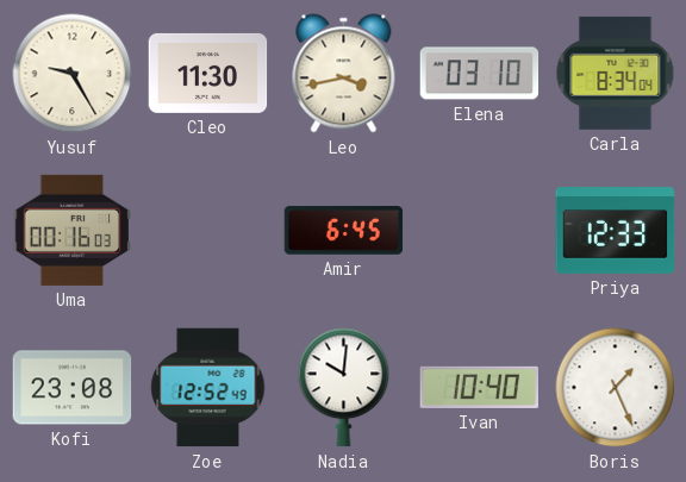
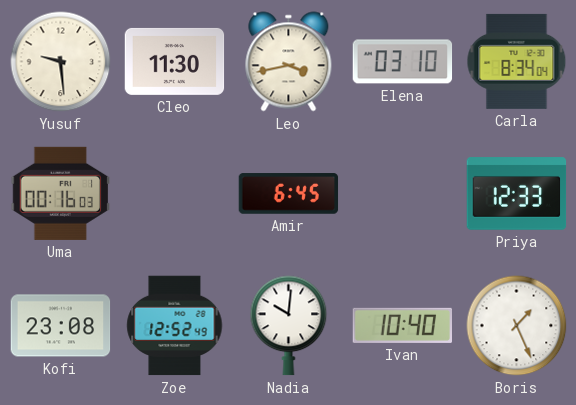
Yusuf: 9:25 -> 9:29
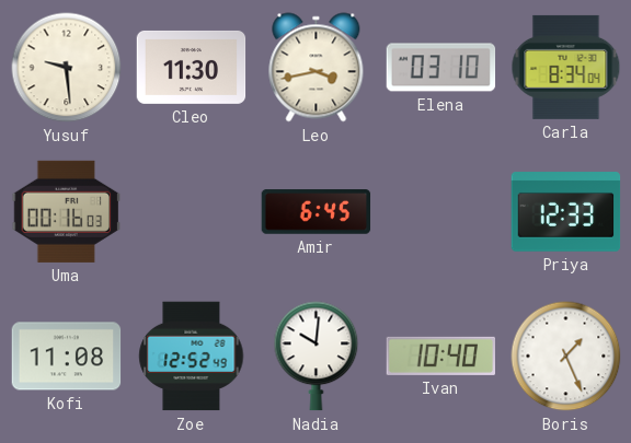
Kofi: 23:08 -> 11:08
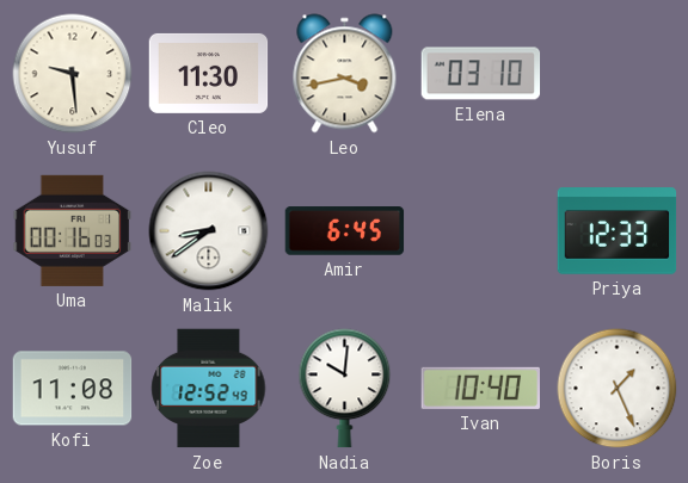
Carla: 8:34 -> none
Malik: none -> 8:39
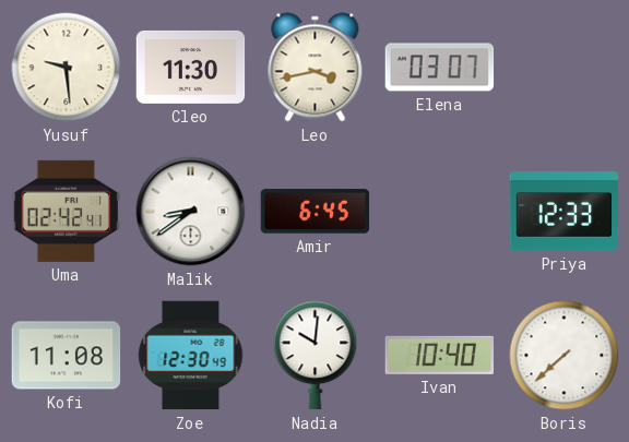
Elena: 03:10 -> 03:07
Uma: 00:16 -> 02:42
Zoe: 12:52 -> 12:30
Boris: 1:26 -> 7:38
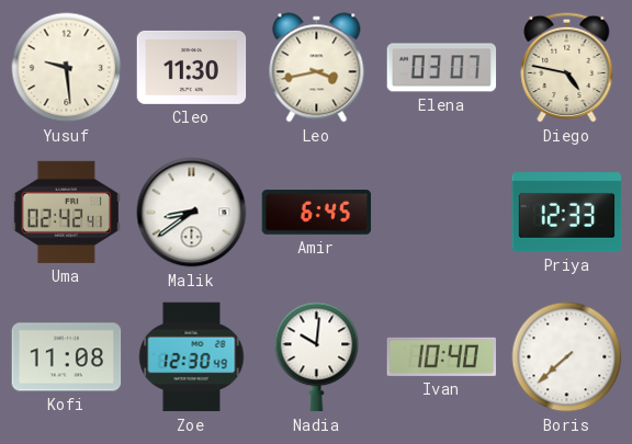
Diego: none -> 4:47
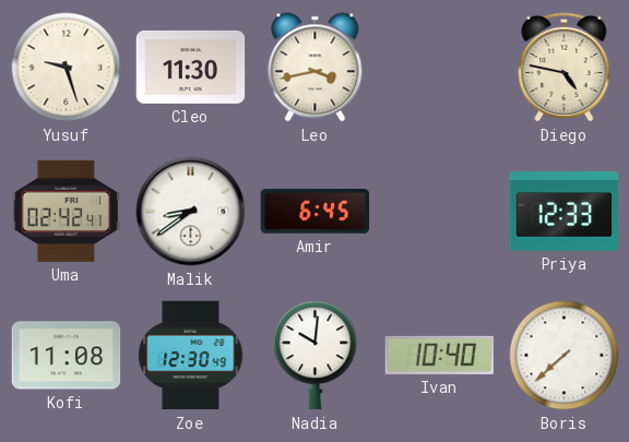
Yusuf: 9:29 -> 9:27
Elena: 03:07 -> none
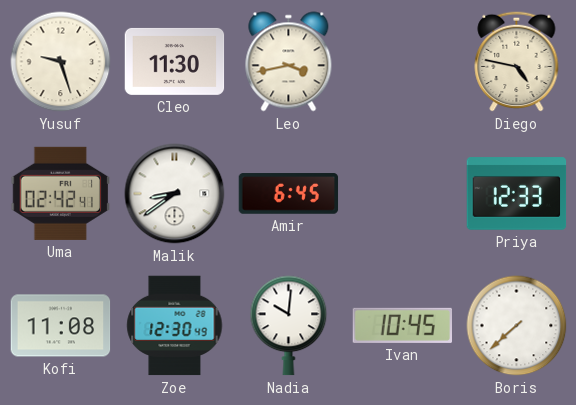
Ivan: 10:40 -> 10:45
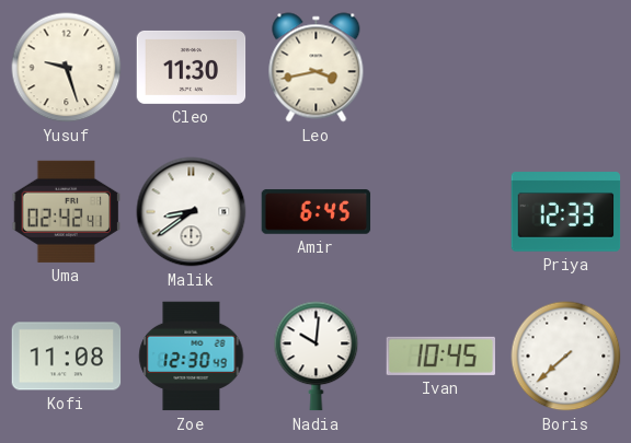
Diego: 4:47 -> none
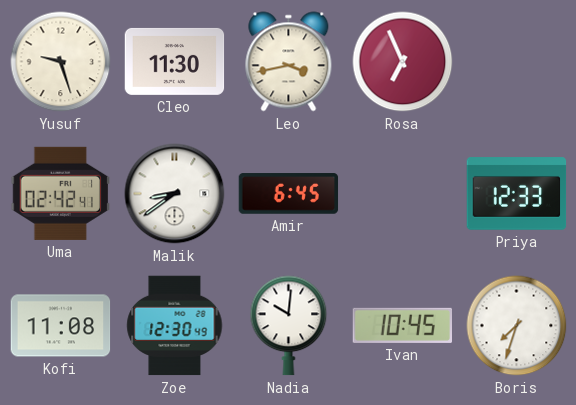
Rosa: none -> 6:56
Boris: 7:38 -> 7:33
